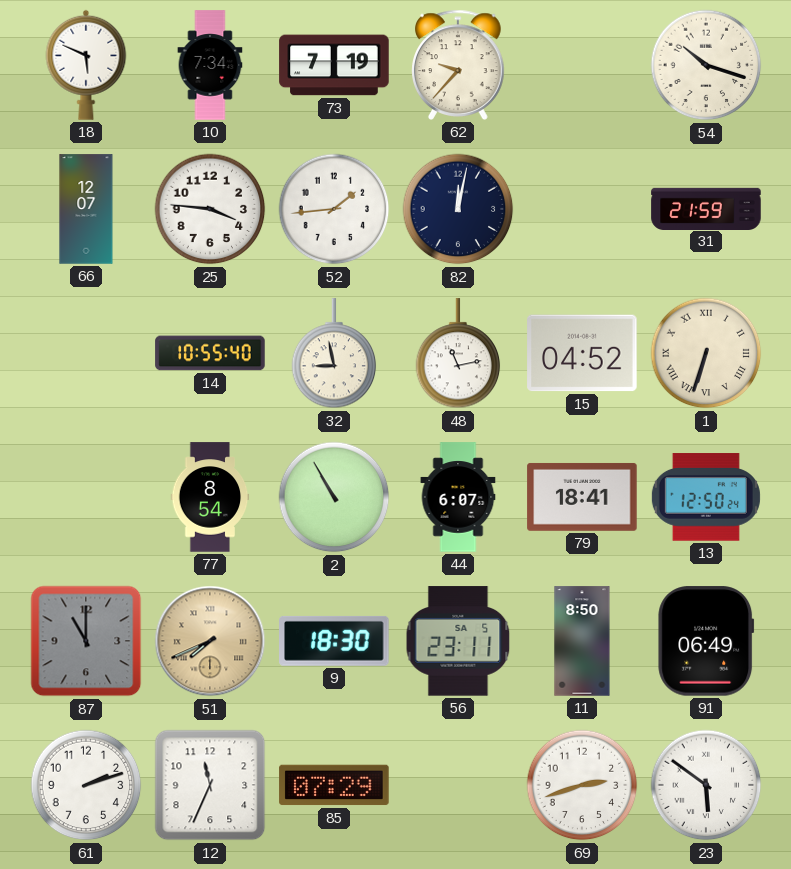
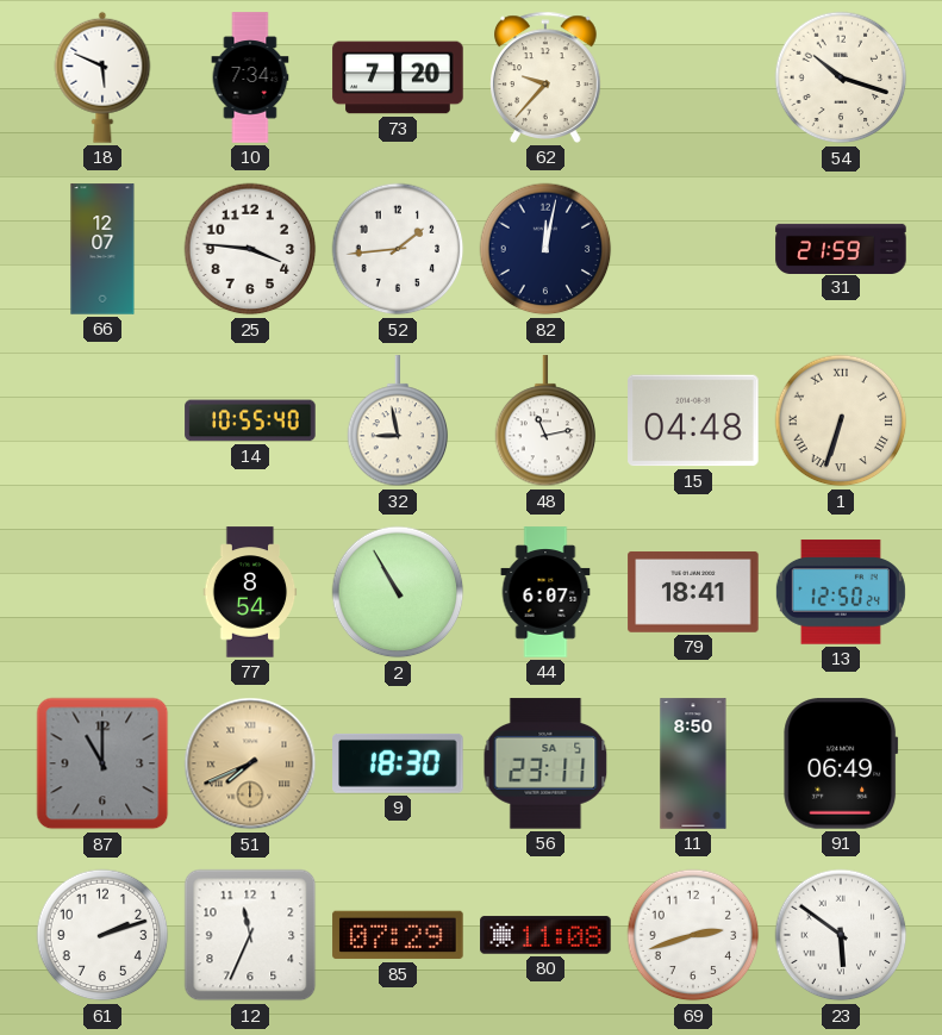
73: 7:19 -> 7:20
15: 04:52 -> 04:48
80: none -> 11:08
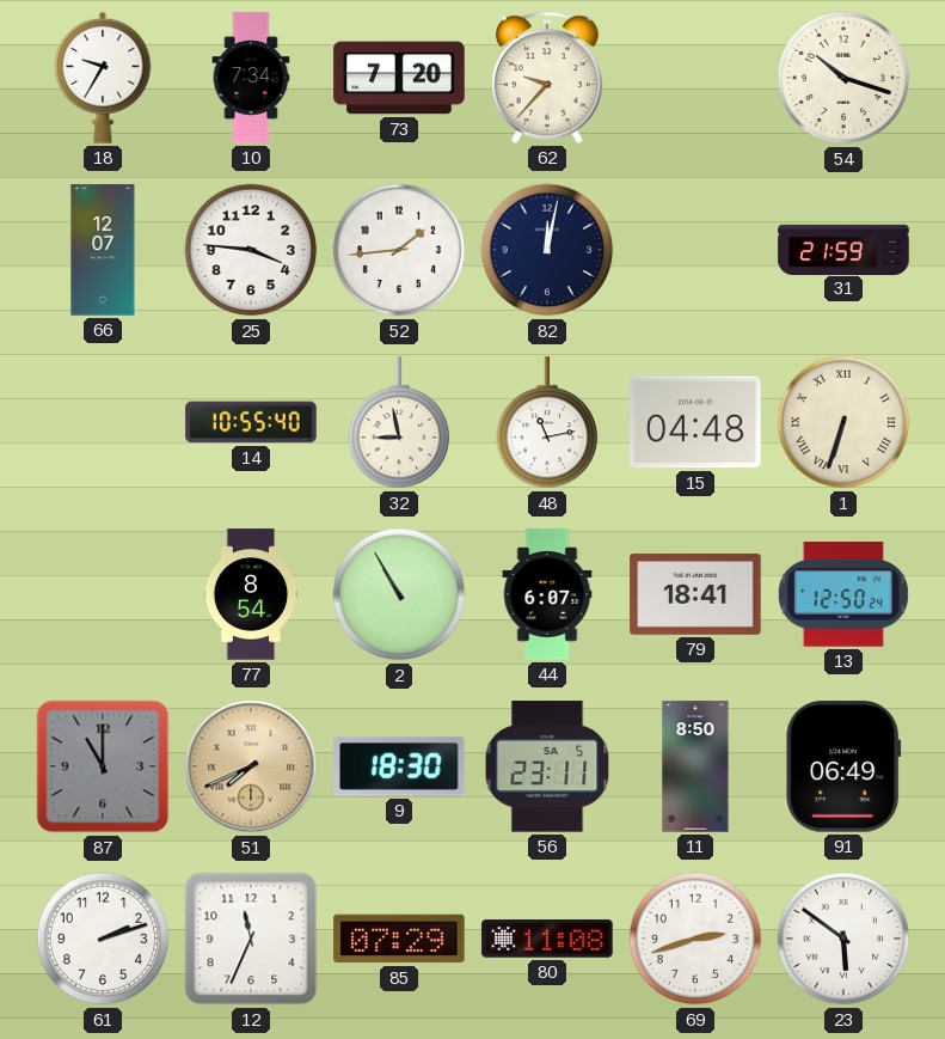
18: 5:49 -> 9:35
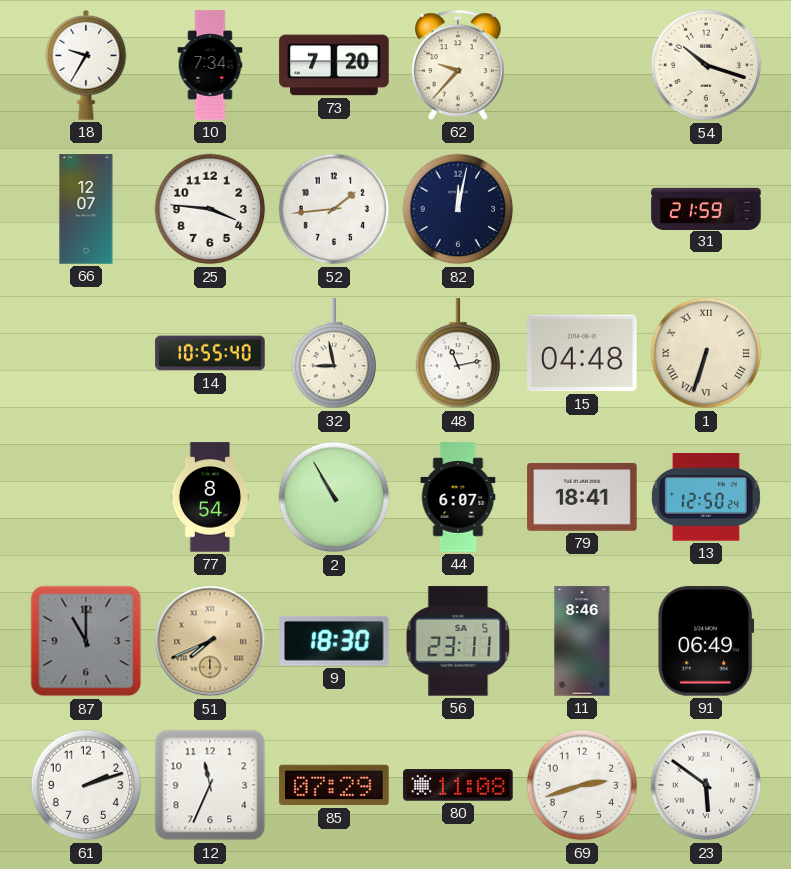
11: 8:50 -> 8:46
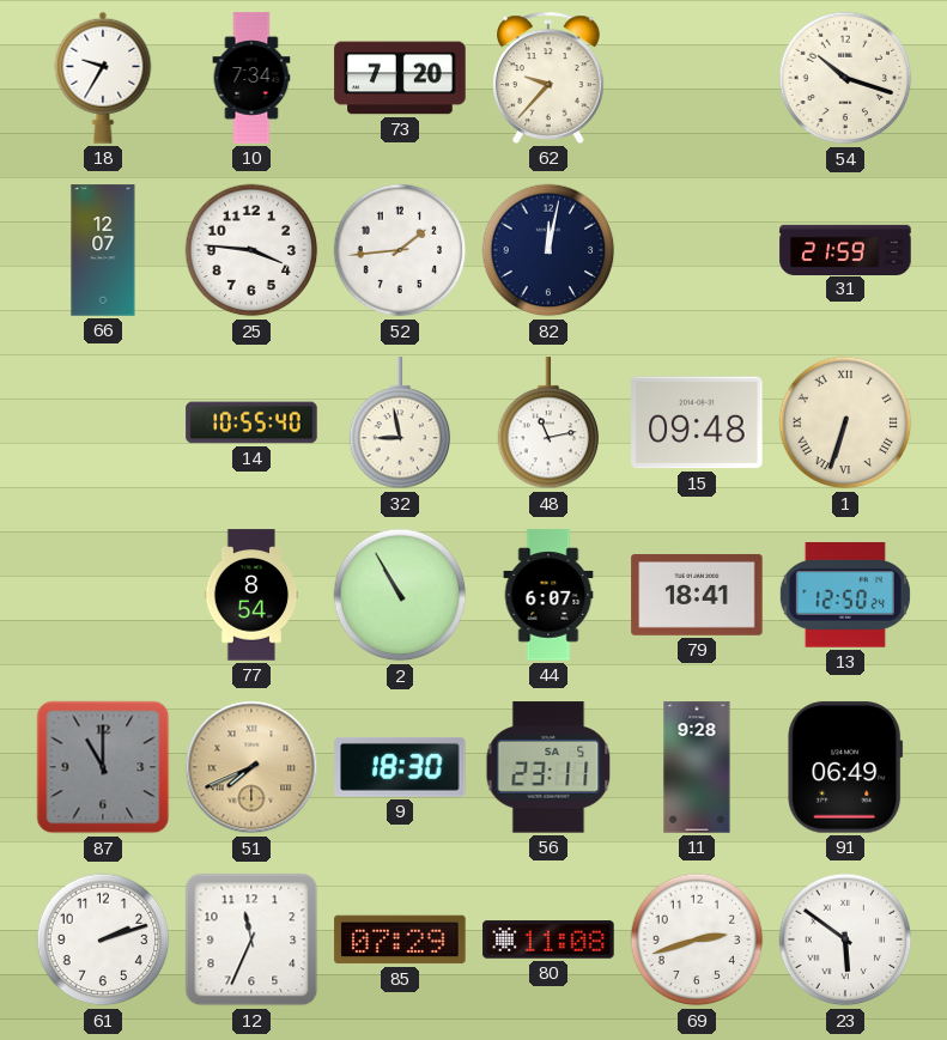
15: 04:48 -> 09:48
11: 8:46 -> 9:28
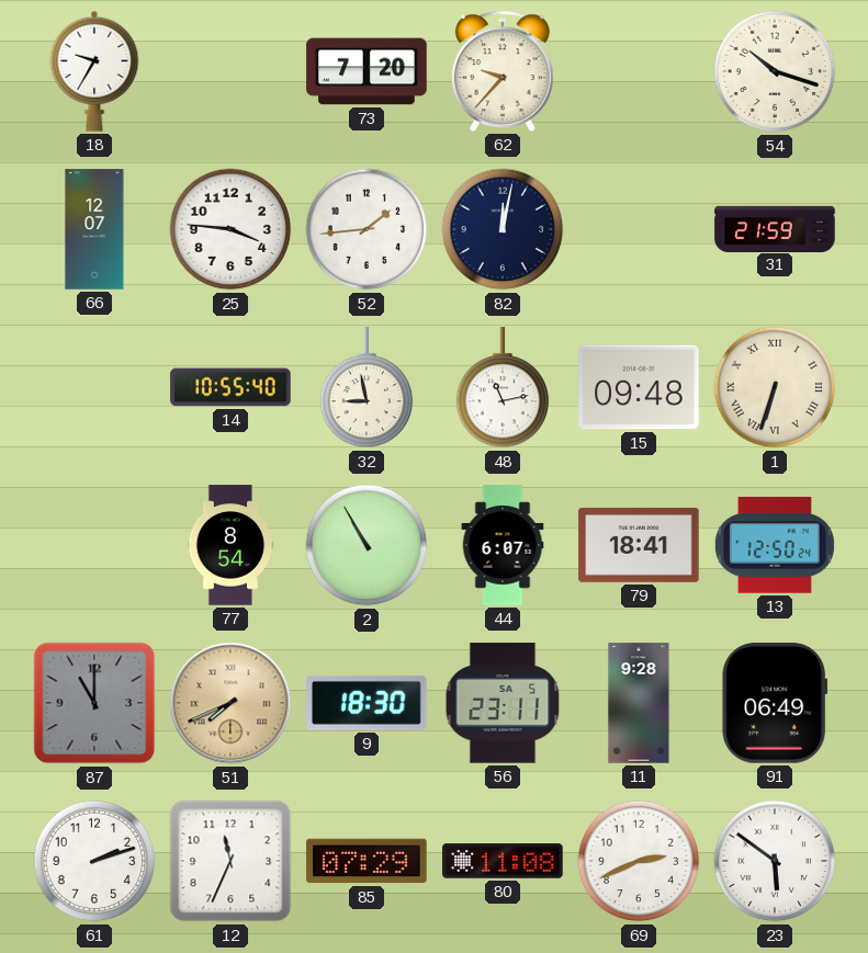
10: 7:34 -> none
69: 2:42 -> 2:41
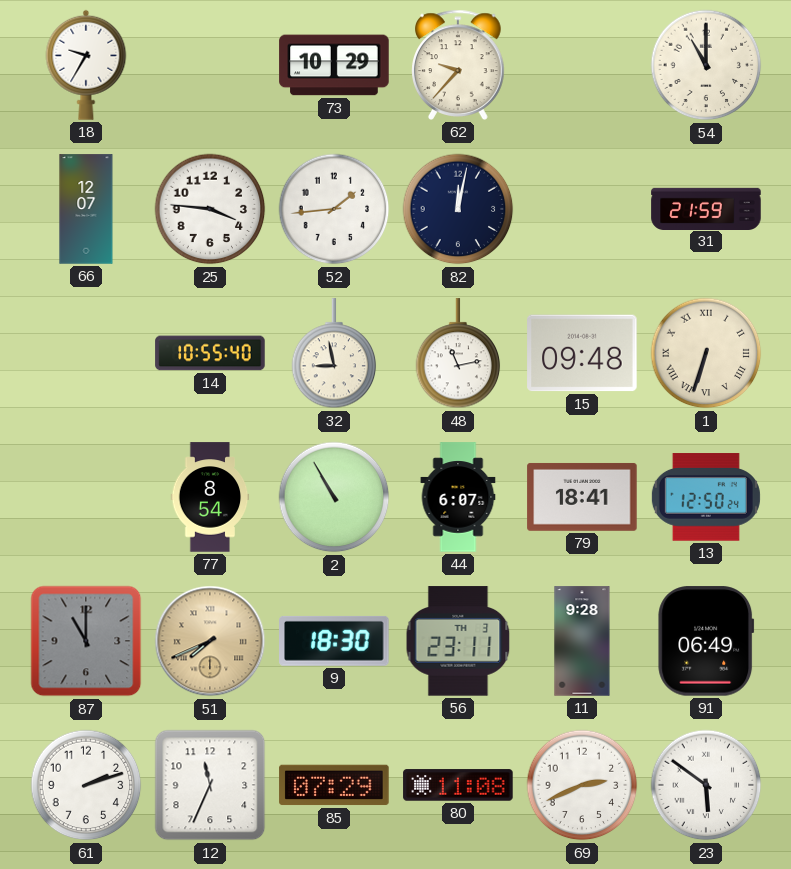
73: 7:20 -> 10:29
54: 10:18 -> 11:00
56 date: SA 5 -> TH 3
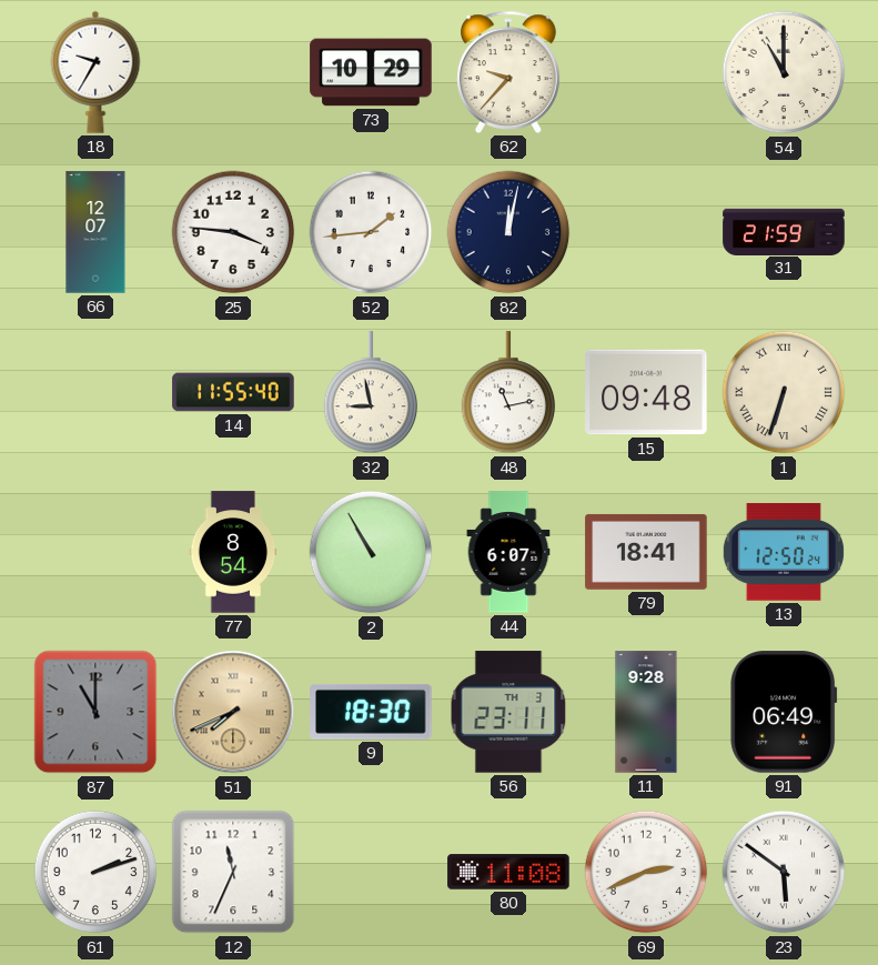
14: 10:55 -> 11:55
85: 07:29 -> none
